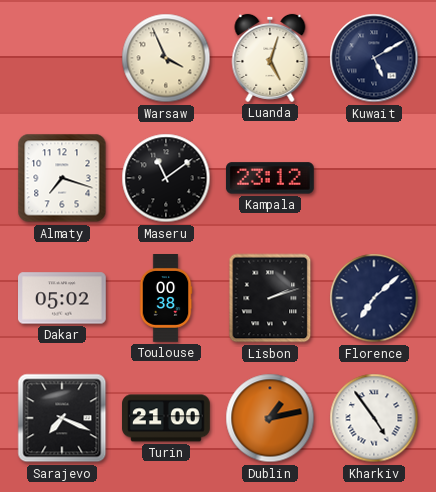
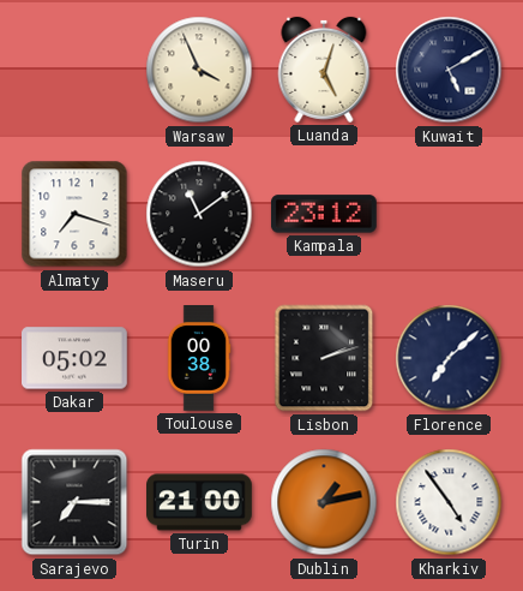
Sarajevo: 7:19 -> 7:15
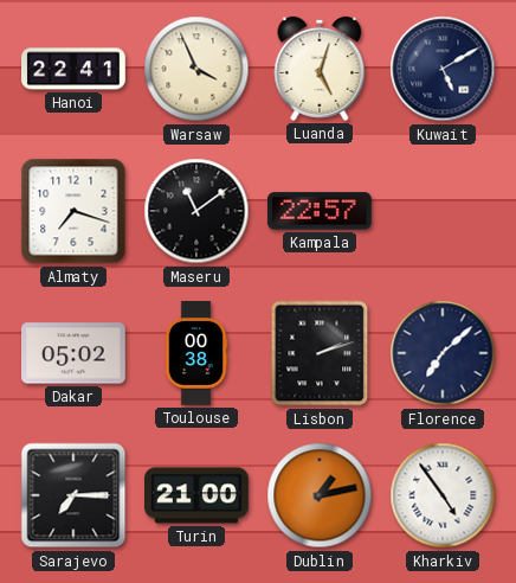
Hanoi: none -> 22:41
Kampala: 23:12 -> 22:57
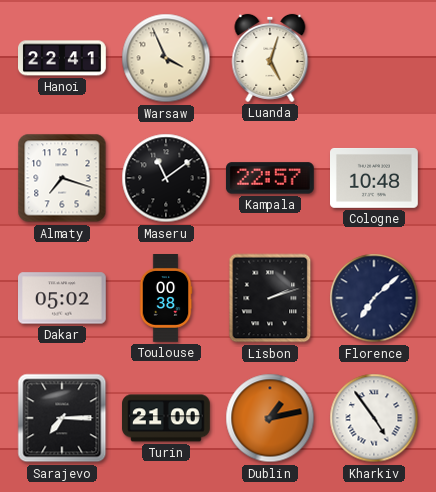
Kuwait: 5:10 -> none
Cologne: none -> 10:48
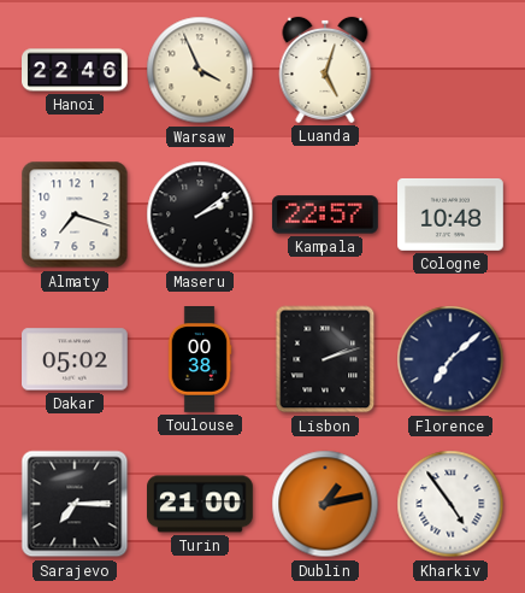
Hanoi: 22:41 -> 22:46
Maseru: 11:09 -> 2:09
